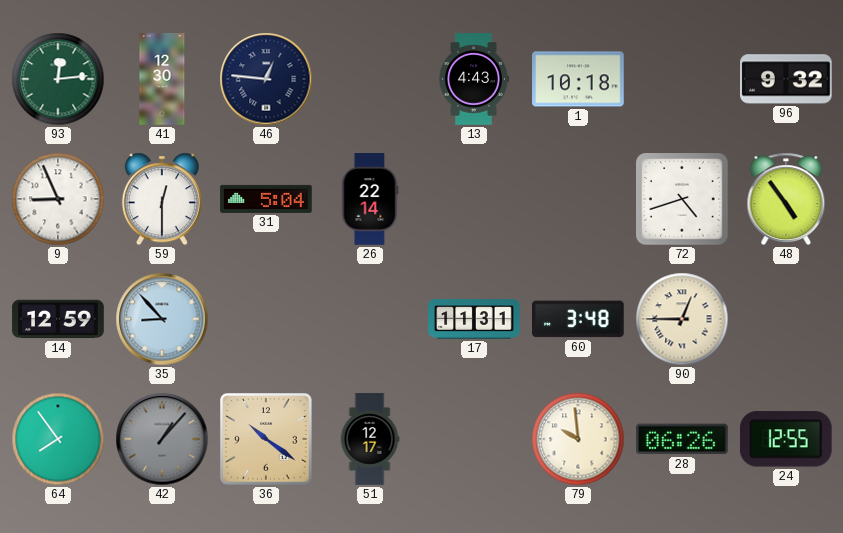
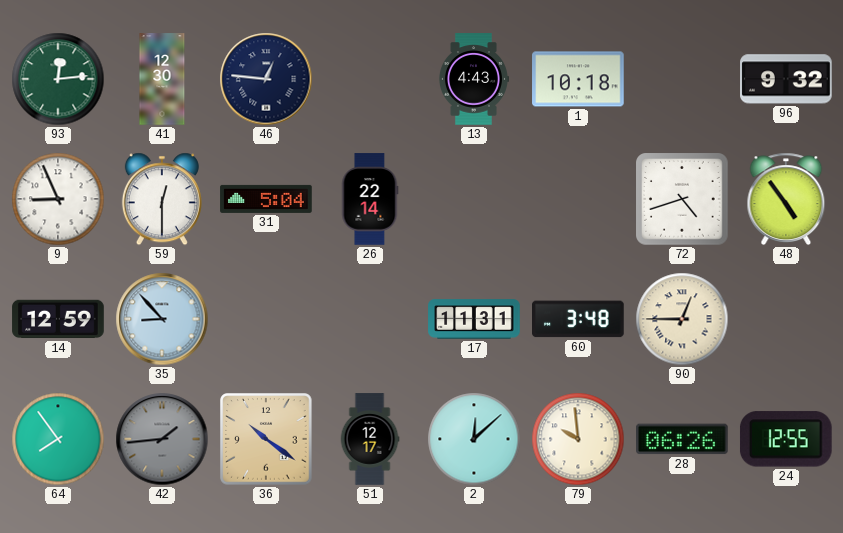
42: 1:07 -> 1:44
2: none -> 12:08
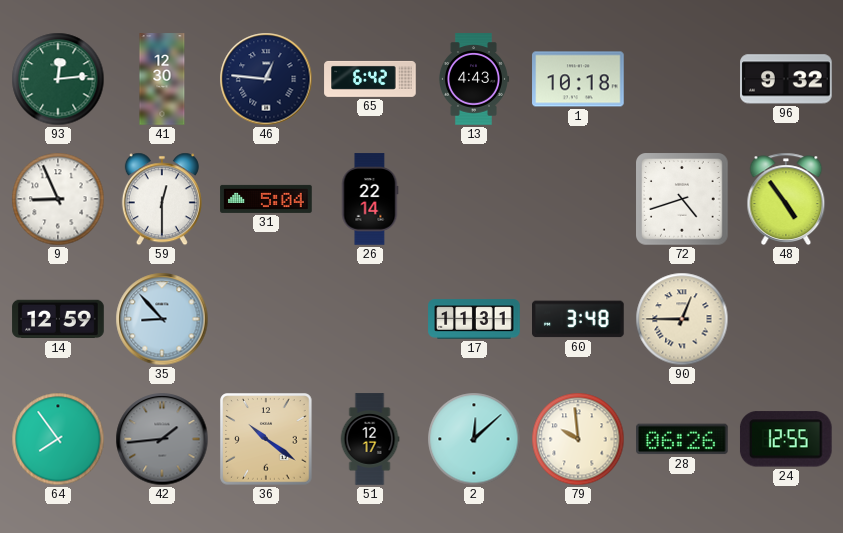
65: none -> 6:42
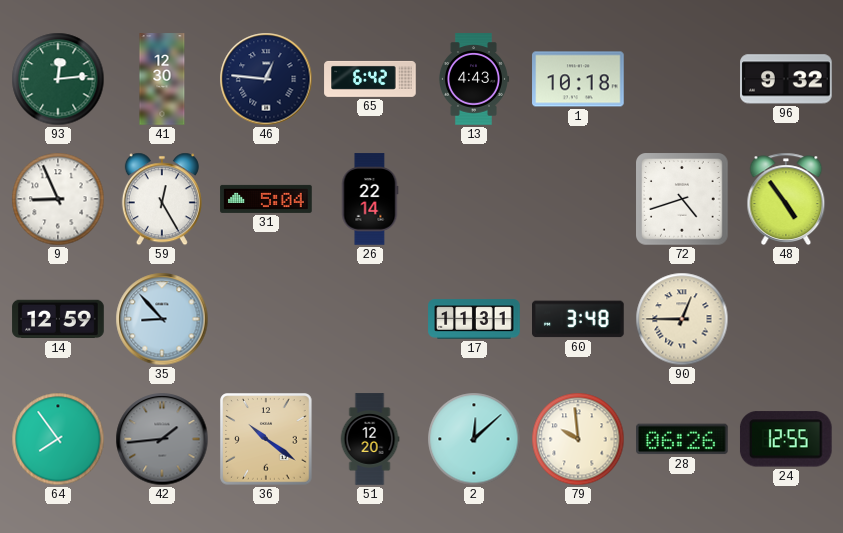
59: 12:30 -> 12:25
51: 12:17 -> 12:20
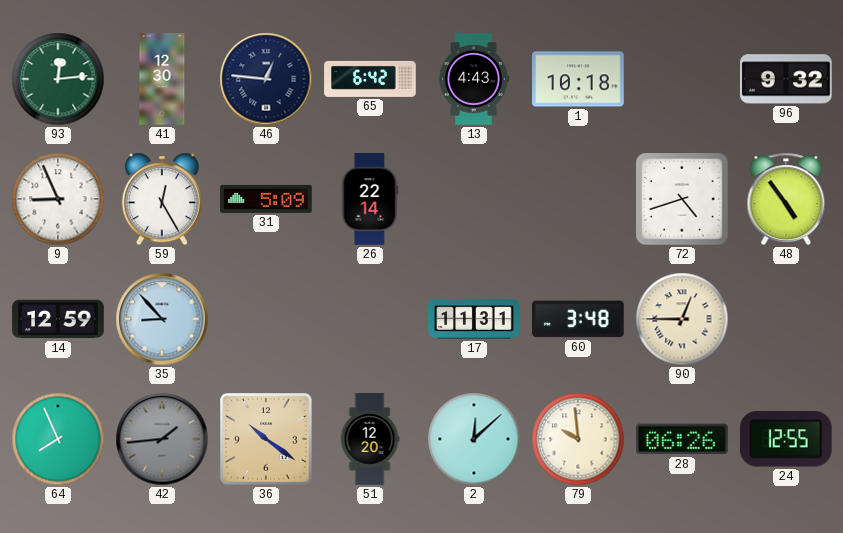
31: 5:04 -> 5:09
64: 7:54 -> 7:56
